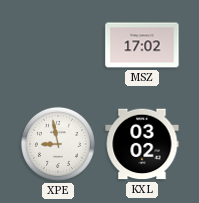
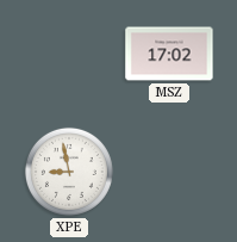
KXL: 03:02 -> none
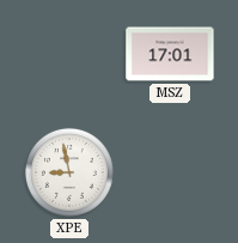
MSZ: 17:02 -> 17:01
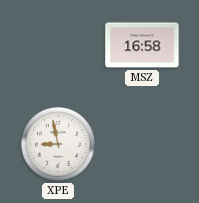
MSZ: 17:01 -> 16:58
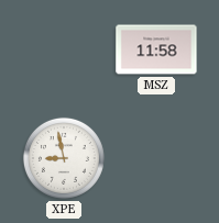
MSZ: 16:58 -> 11:58
